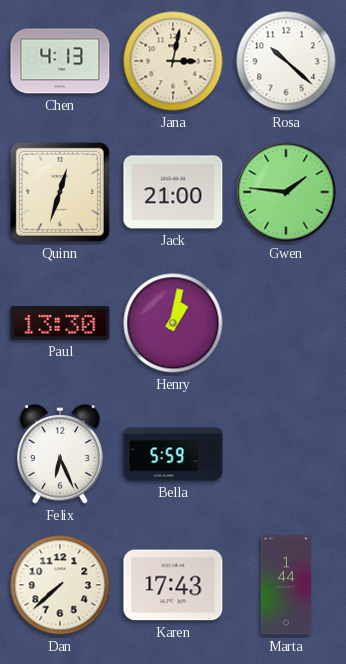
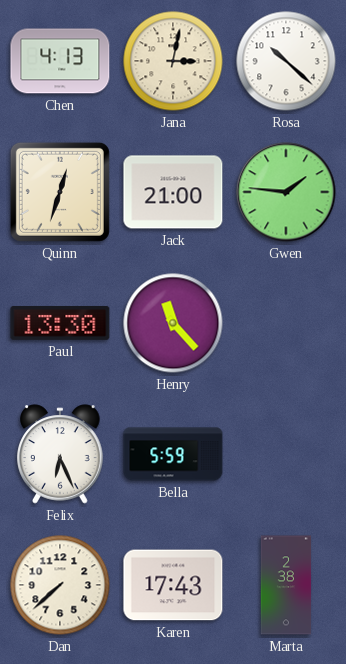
Henry: 1:02 -> 11:23
Marta: 1:44 -> 2:38
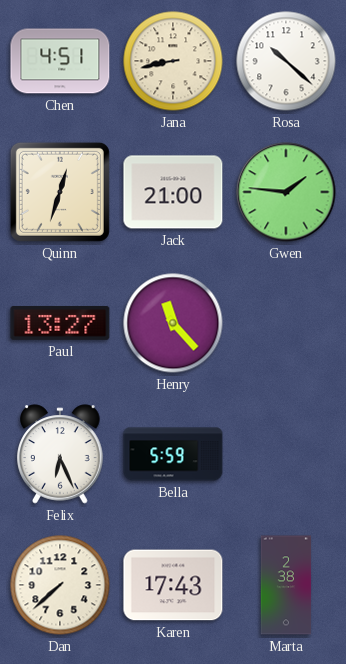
Chen: 4:13 -> 4:51
Jana: 3:02 -> 8:43
Paul: 13:30 -> 13:27
